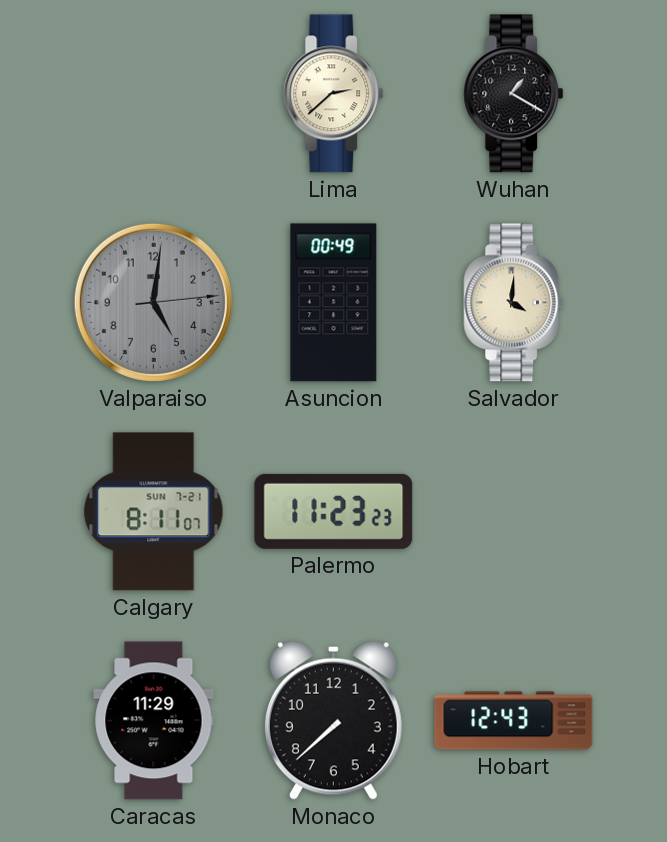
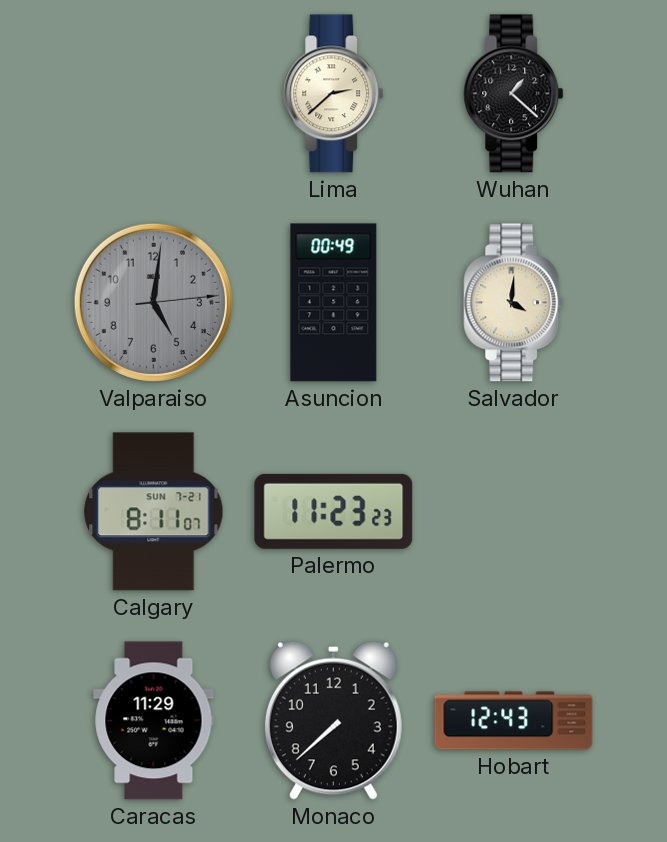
Wuhan: 1:20 -> 1:22
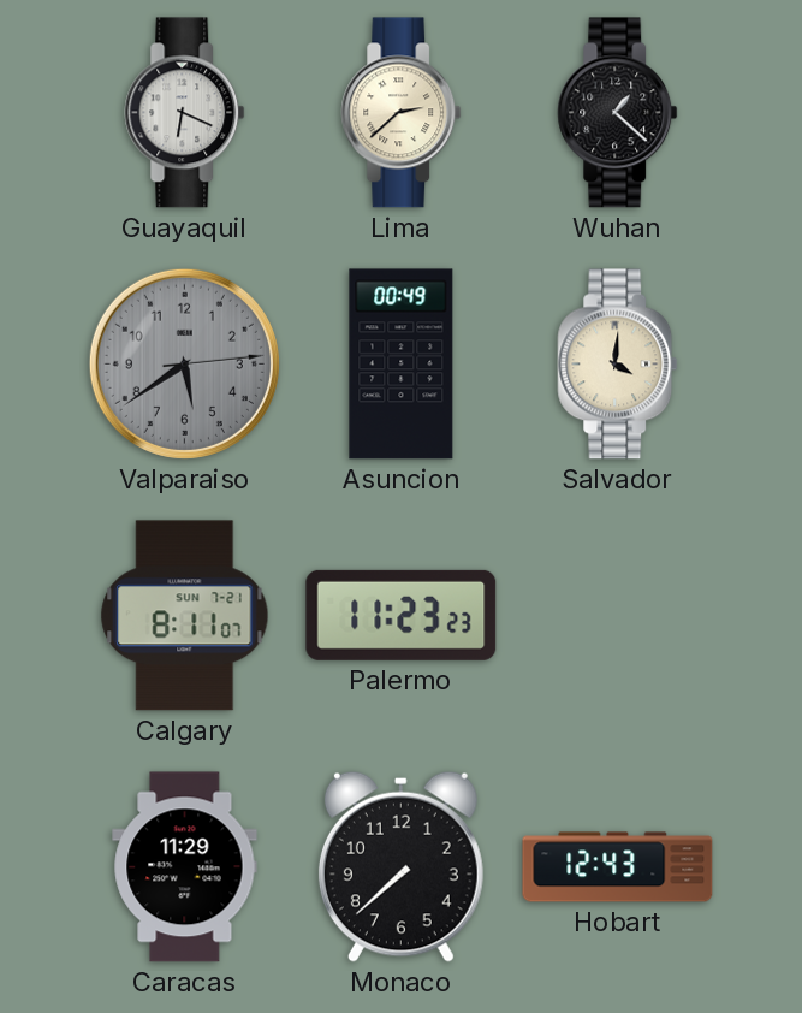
Guayaquil: none -> 6:19
Valparaiso: 5:01 -> 5:39
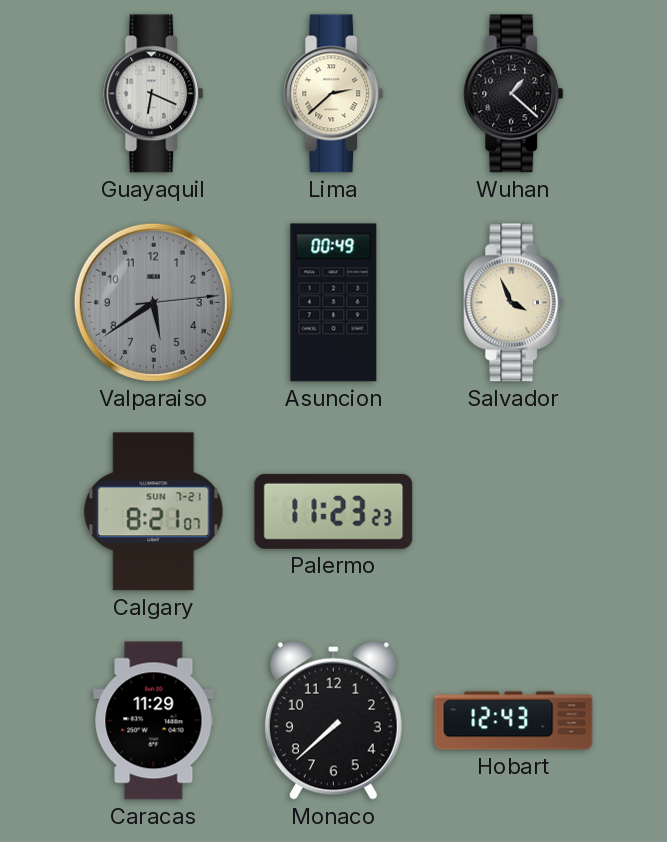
Salvador: 4:01 -> 3:56
Calgary: 8:11 -> 8:21
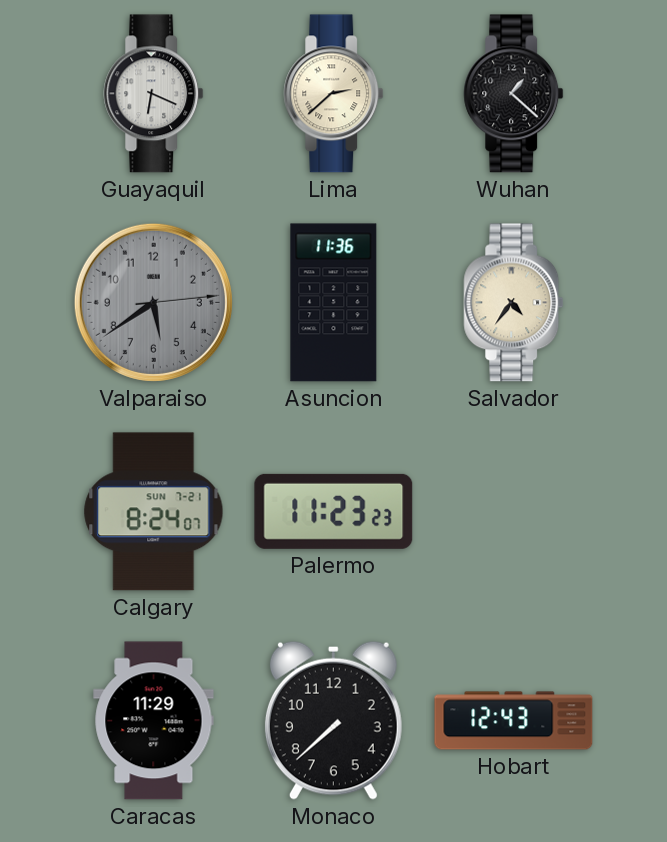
Asuncion: 00:49 -> 11:36
Salvador: 3:56 -> 4:36
Calgary: 8:21 -> 8:24
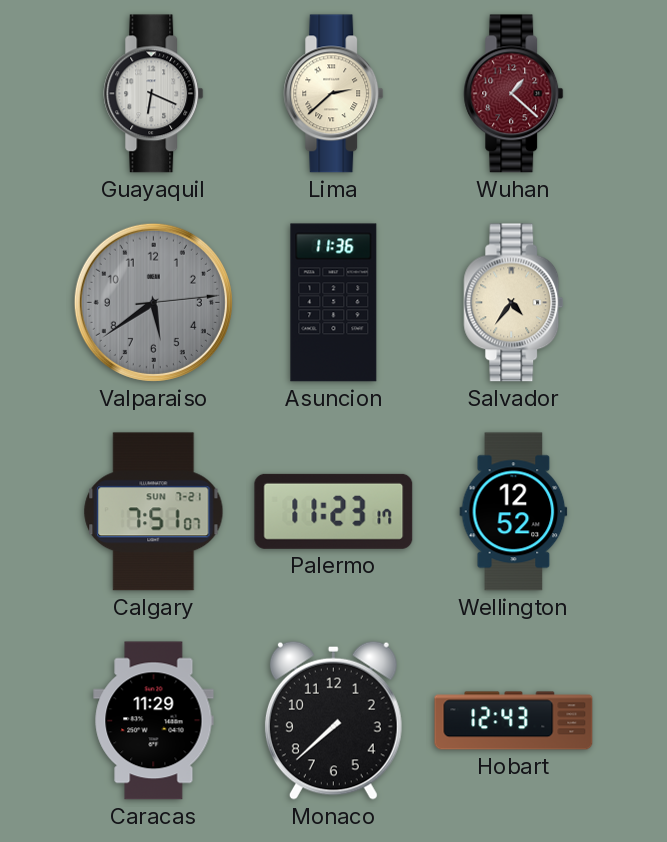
Wuhan dial: black -> burgundy
Calgary: 8:24 -> 7:51
Palermo: 11:23:23 -> 11:23:17
Wellington: none -> 12:52
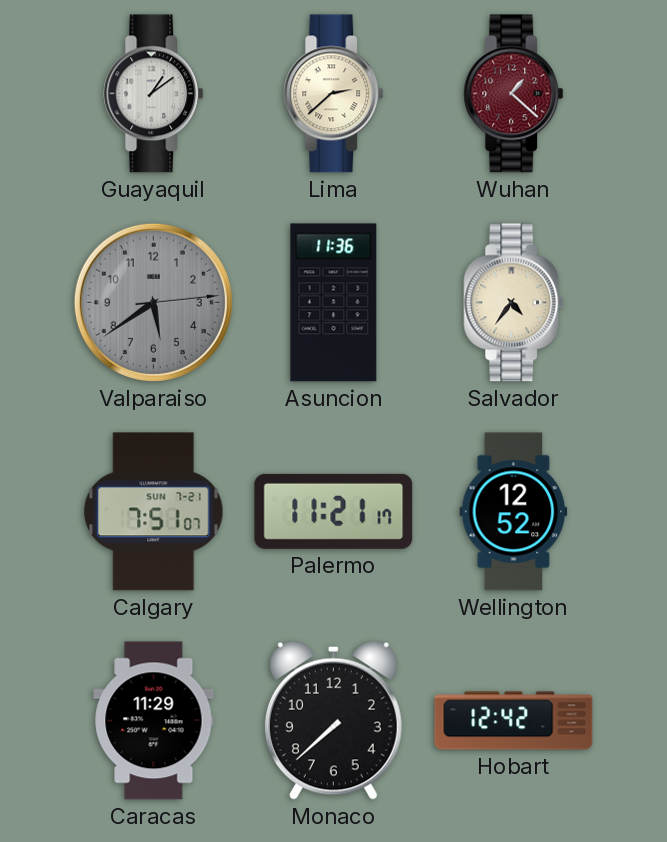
Guayaquil: 6:19 -> 1:09
Palermo: 11:23 -> 11:21
Hobart: 12:43 -> 12:42
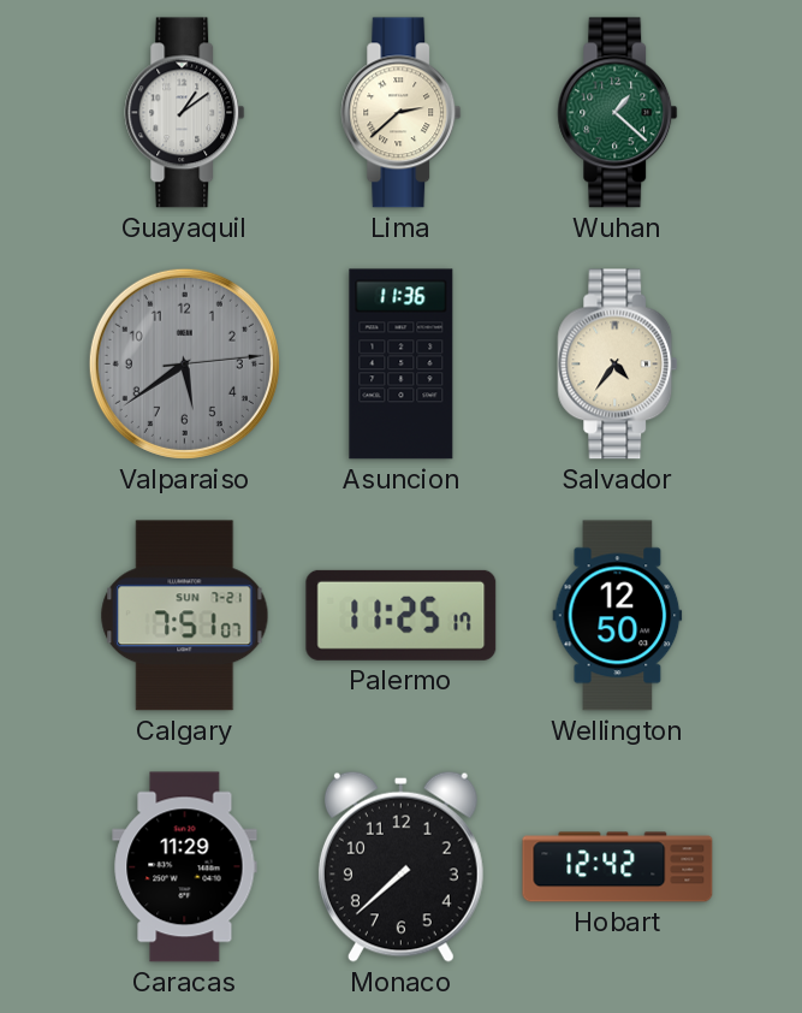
Wuhan dial: burgundy -> green
Palermo: 11:21 -> 11:25
Wellington: 12:52 -> 12:50
